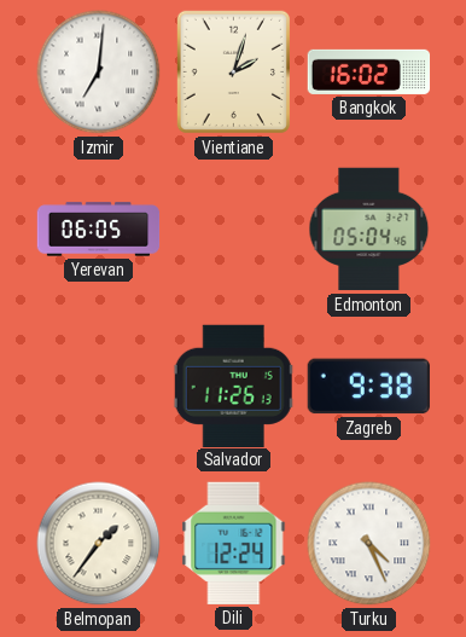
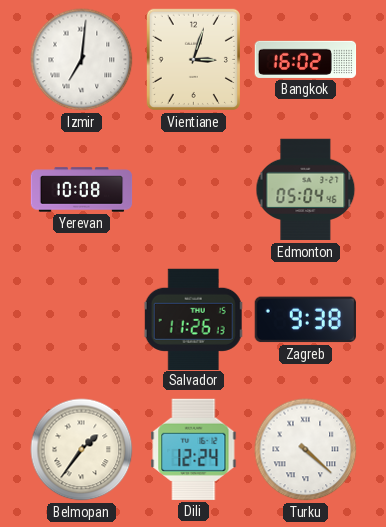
Vientiane: 2:03 -> 3:03
Yerevan: 06:05 -> 10:08
Turku: 4:26 -> 4:22
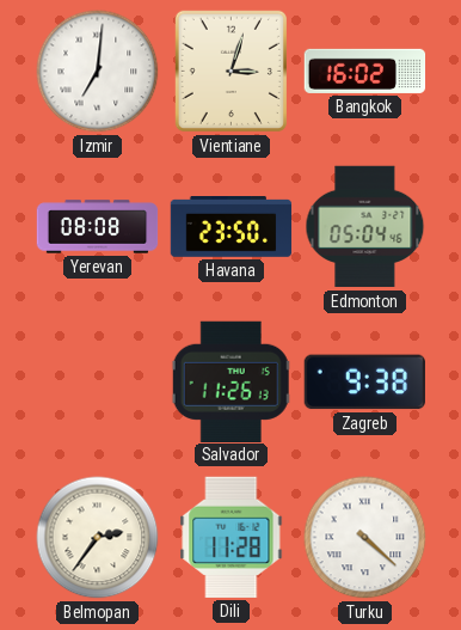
Yerevan: 10:08 -> 08:08
Havana: none -> 23:50
Belmopan: 1:36 -> 2:36
Dili: 12:24 -> 11:28
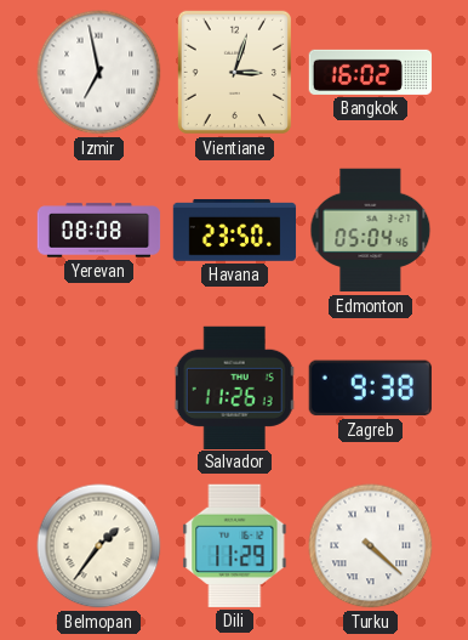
Izmir: 7:01 -> 6:58
Belmopan: 2:36 -> 1:36
Dili: 11:28 -> 11:29
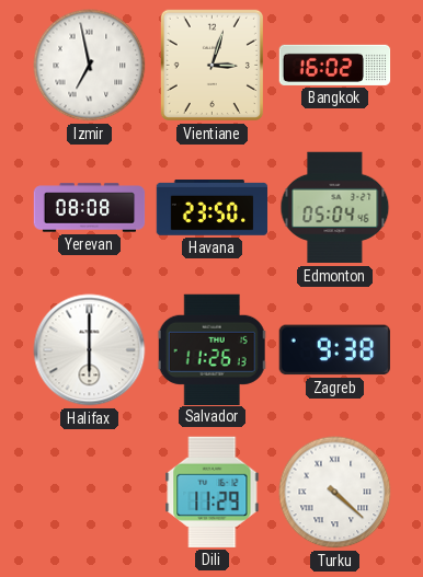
Halifax: none -> 6:00
Belmopan: 1:36 -> none
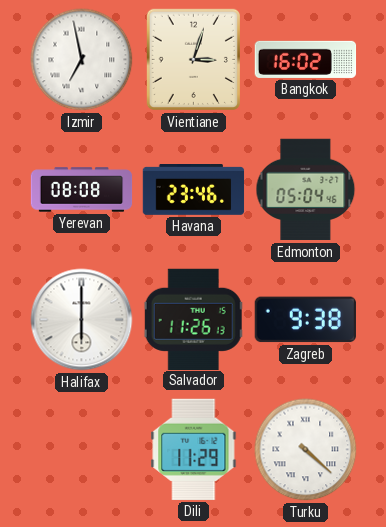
Havana: 23:50 -> 23:46
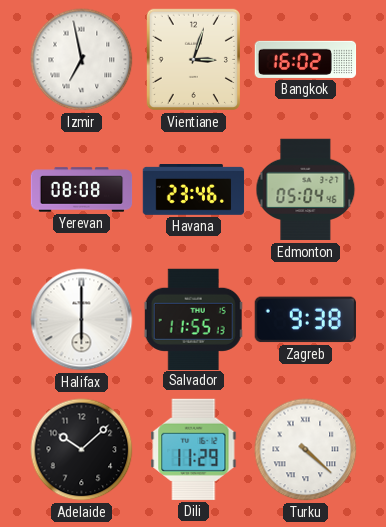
Salvador: 11:26 -> 11:55
Adelaide: none -> 10:08
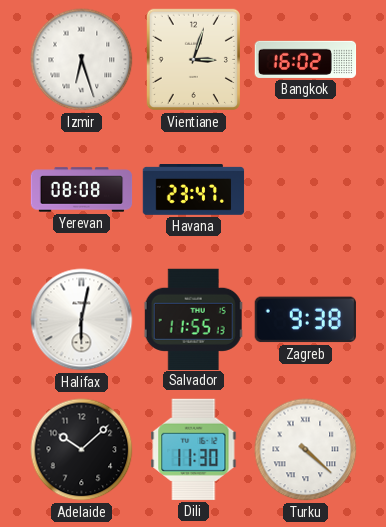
Izmir: 6:58 -> 6:27
Havana: 23:46 -> 23:47
Edmonton: 05:04 -> none
Halifax: 6:00 -> 6:02
Dili: 11:29 -> 11:30
